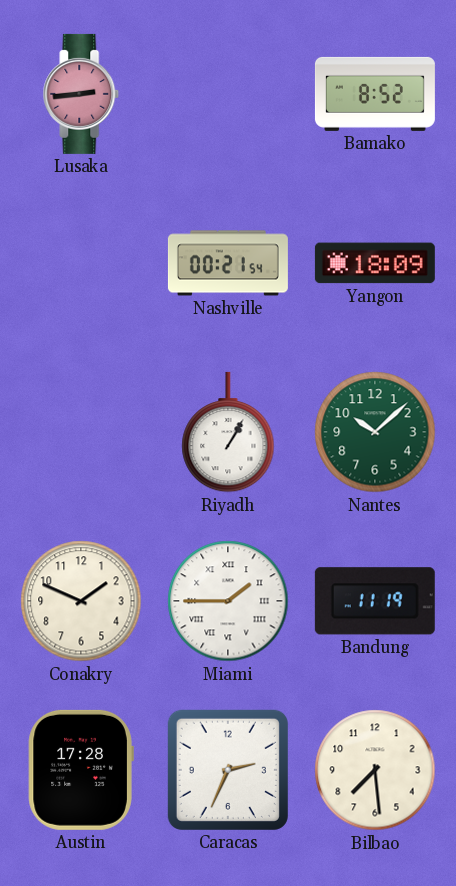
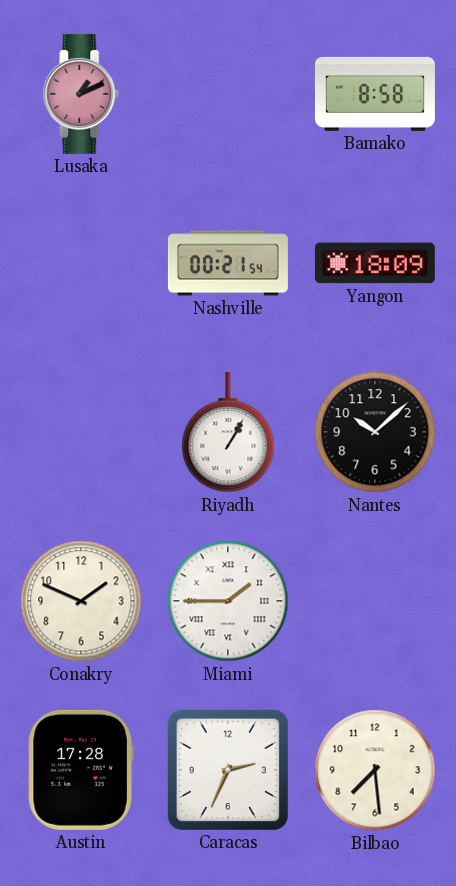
Lusaka: 2:44 -> 1:11
Bamako: 8:52 -> 8:58
Nantes dial: green -> black
Bandung: 11:19 -> none
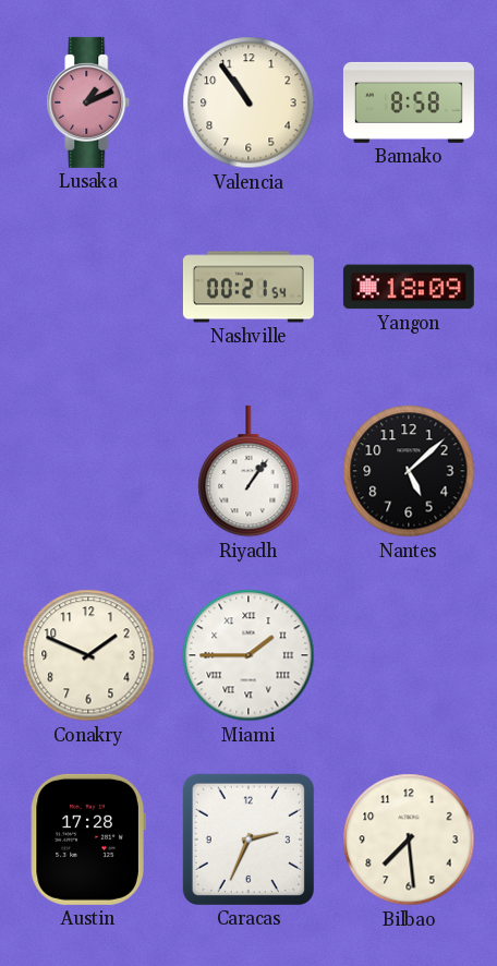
Valencia: none -> 10:54
Riyadh: 1:05 -> 1:06
Nantes: 10:08 -> 5:08
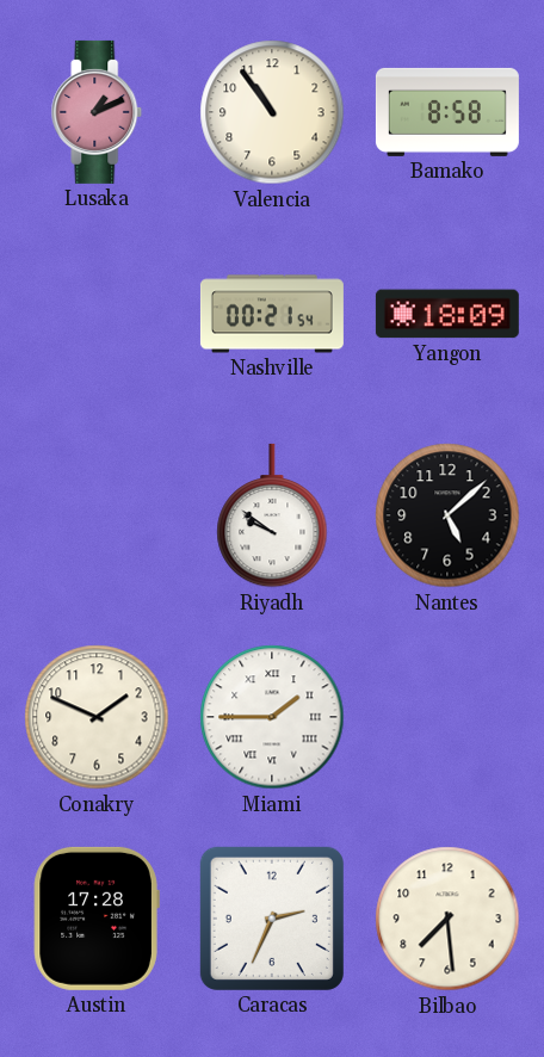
Riyadh: 1:06 -> 9:51
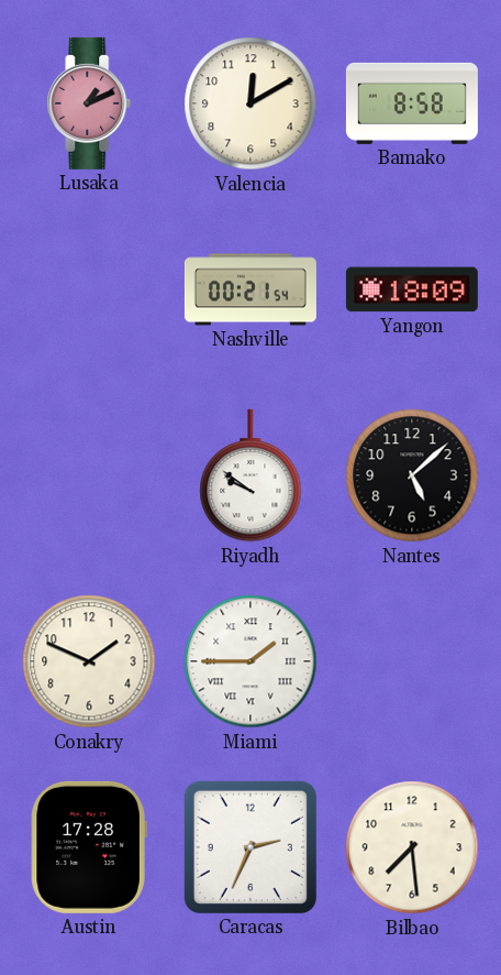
Valencia: 10:54 -> 12:10
